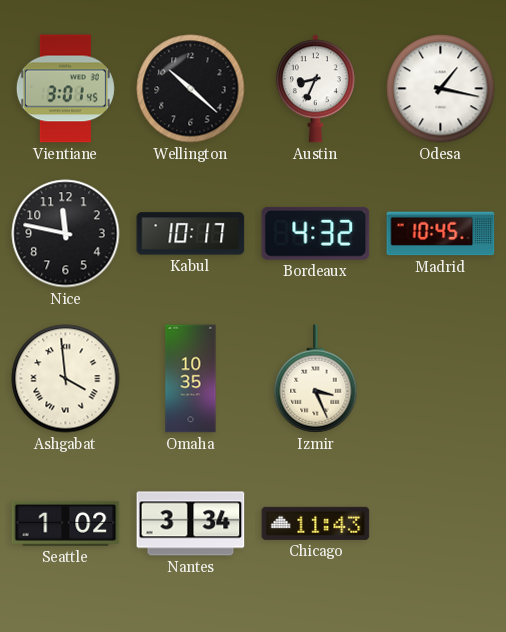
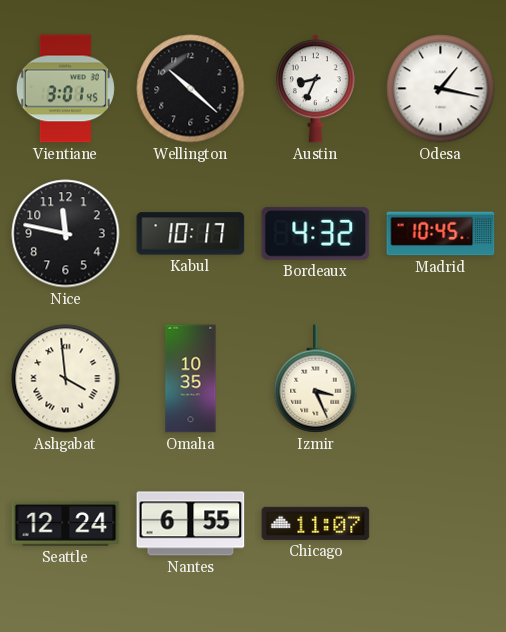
Seattle: 1:02 -> 12:24
Nantes: 3:34 -> 6:55
Chicago: 11:43 -> 11:07
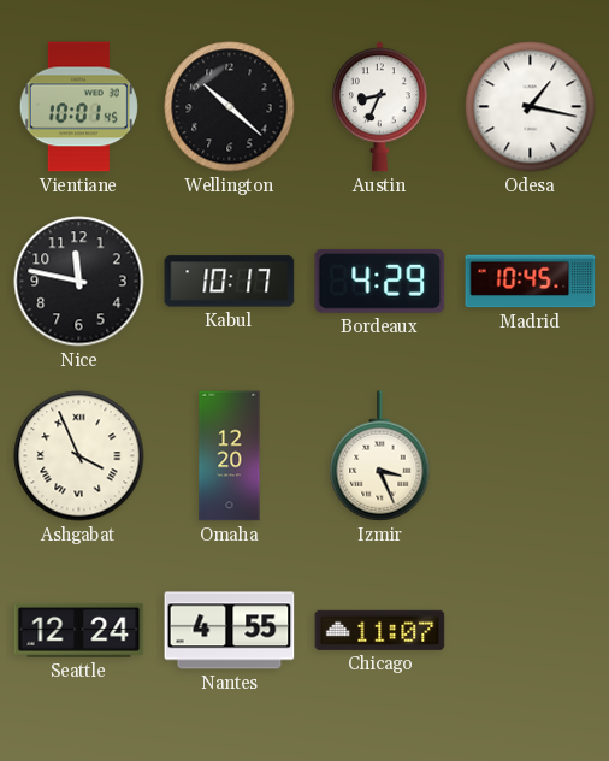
Vientiane: 3:01 -> 10:01
Bordeaux: 4:32 -> 4:29
Ashgabat: 3:59 -> 3:56
Omaha: 10:35 -> 12:20
Nantes: 6:55 -> 4:55
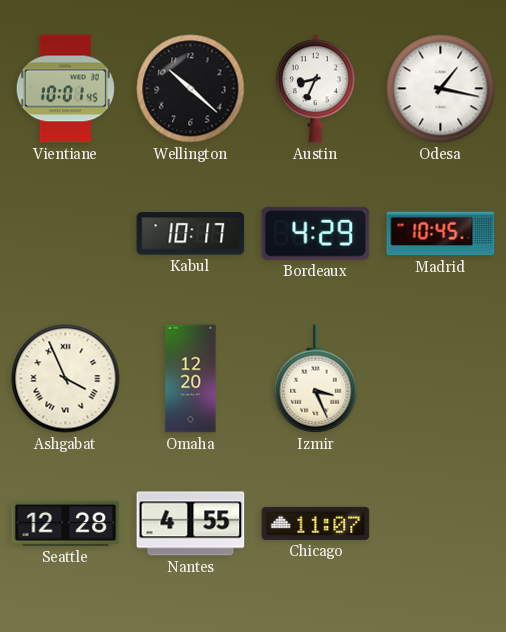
Nice: 11:47 -> none
Seattle: 12:24 -> 12:28
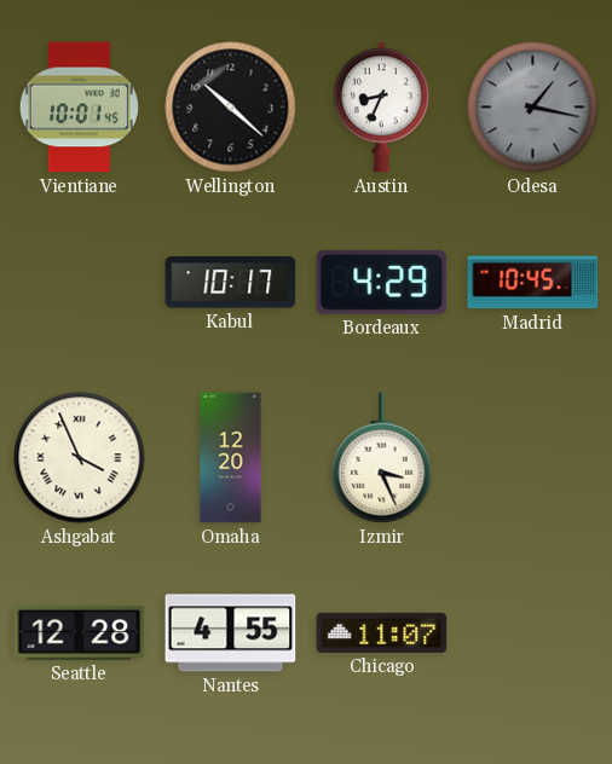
Odesa dial: white -> grey
